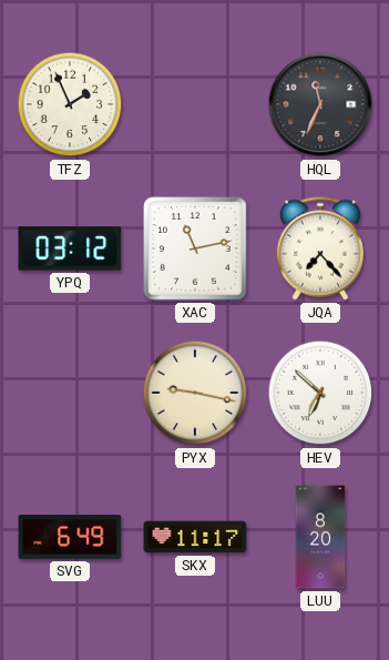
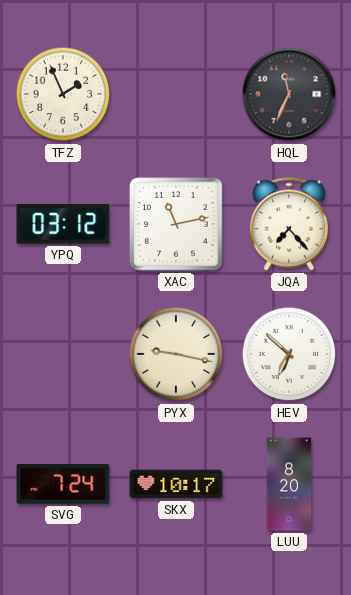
SVG: 6:49 -> 7:24
SKX: 11:17 -> 10:17
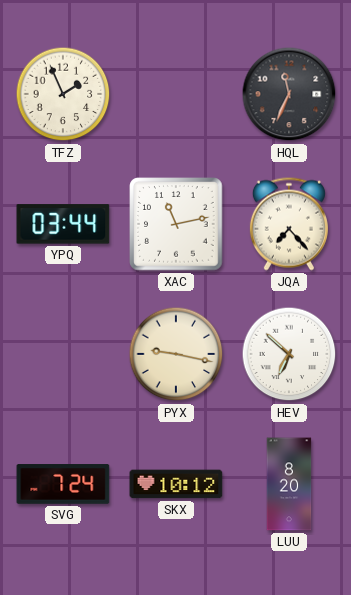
YPQ: 03:12 -> 03:44
SKX: 10:17 -> 10:12
